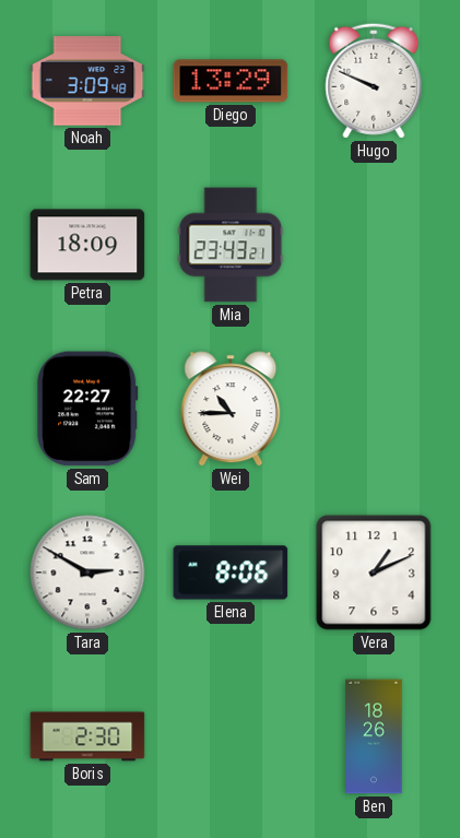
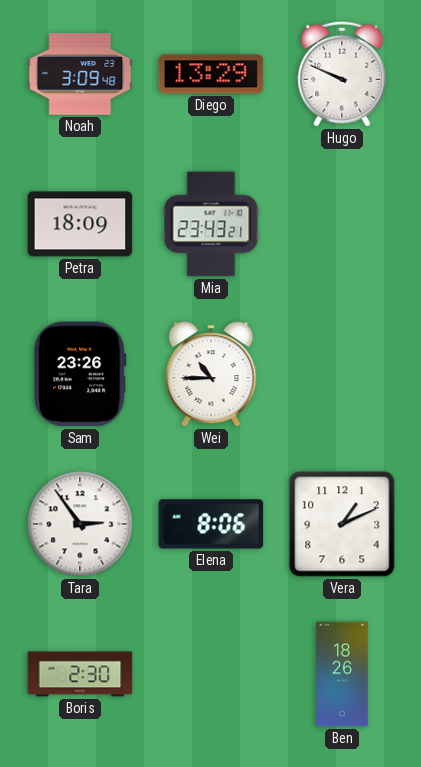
Sam: 22:27 -> 23:26
Tara: 2:50 -> 2:54
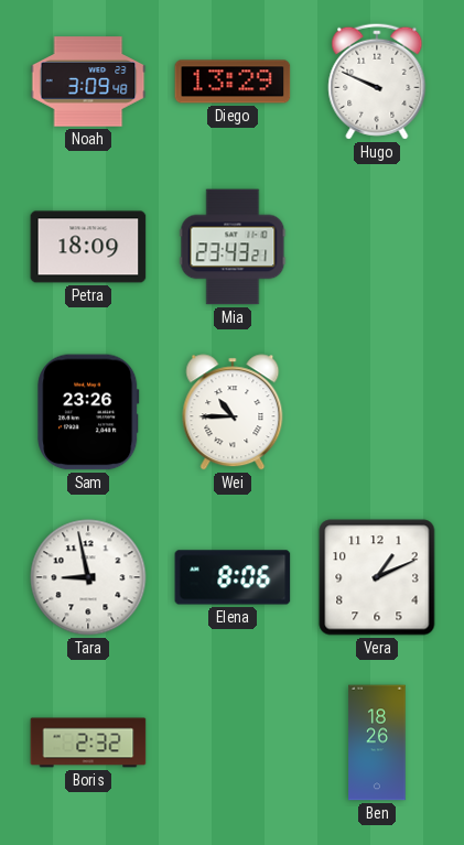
Tara: 2:54 -> 8:58
Boris: 2:30 -> 2:32
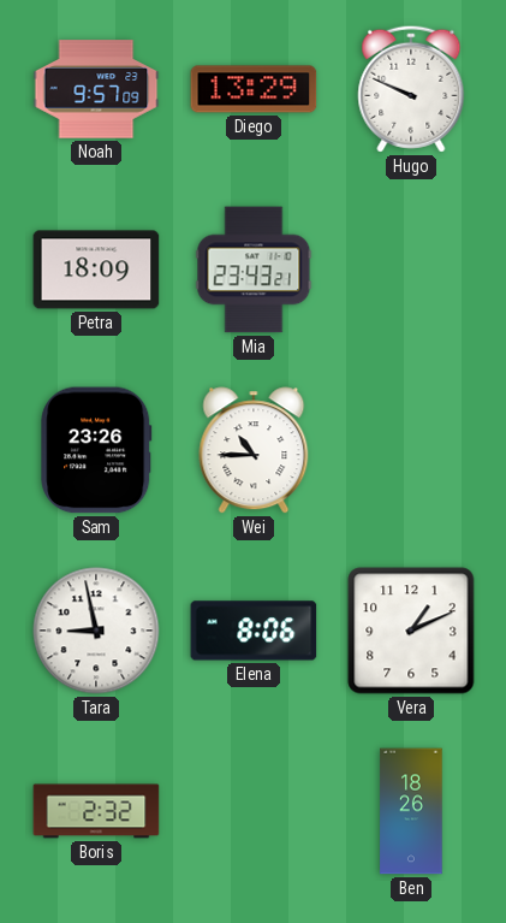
Noah: 3:09 -> 9:57
